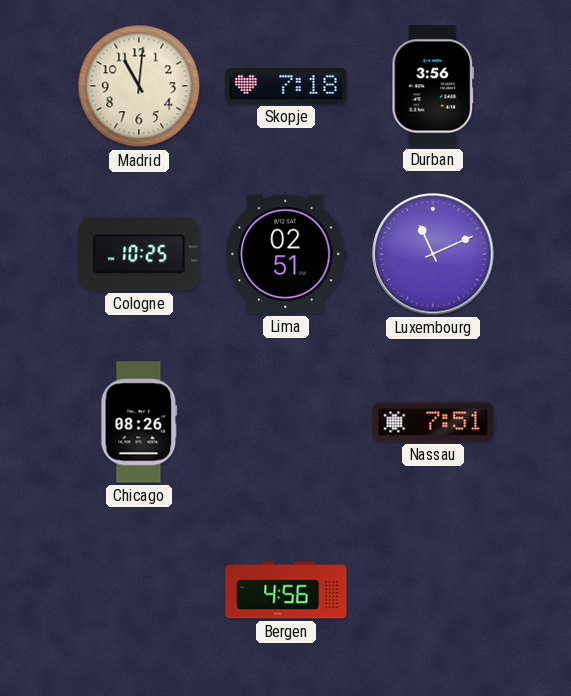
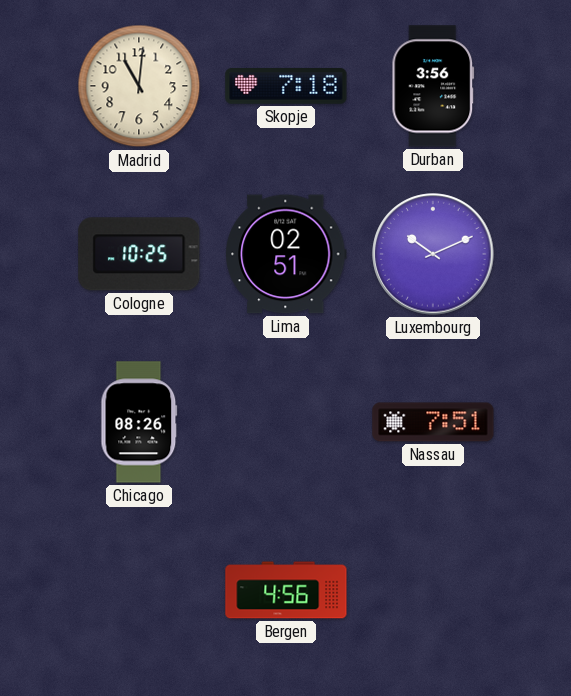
Luxembourg: 11:11 -> 10:11
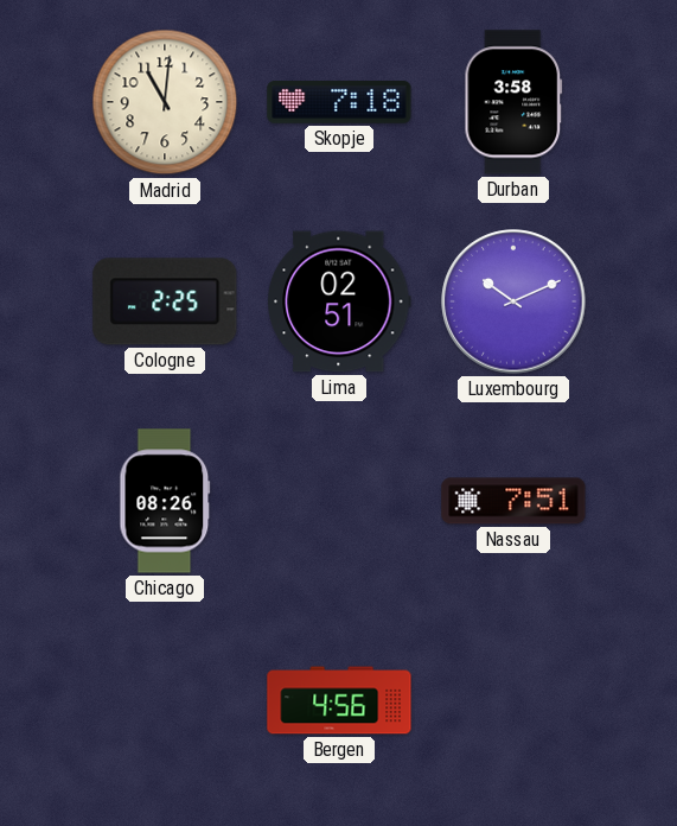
Durban: 3:56 -> 3:58
Cologne: 10:25 -> 2:25
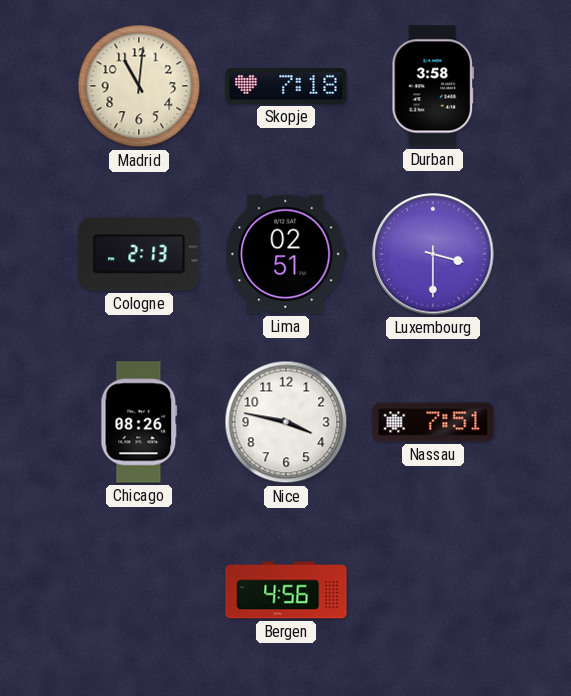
Cologne: 2:25 -> 2:13
Luxembourg: 10:11 -> 3:30
Nice: none -> 3:47
